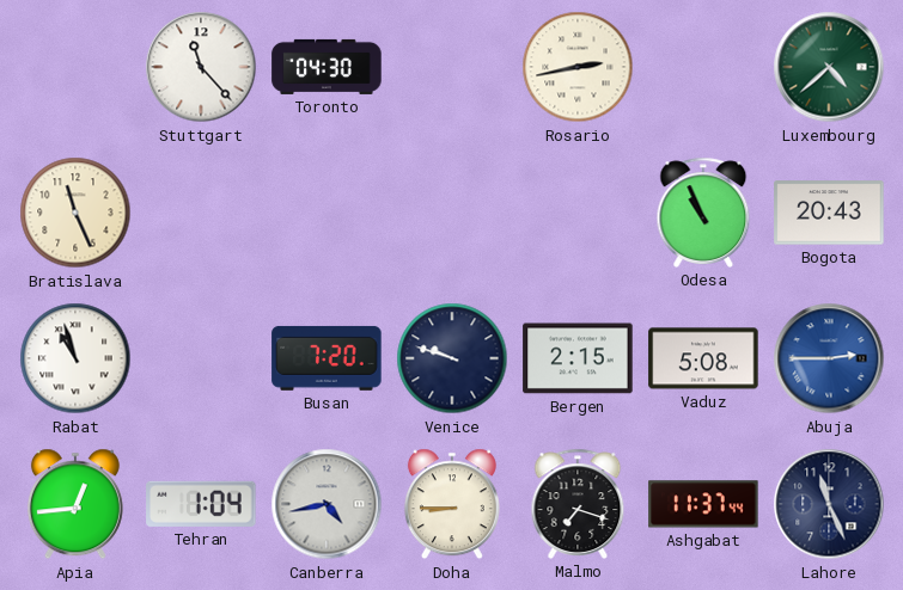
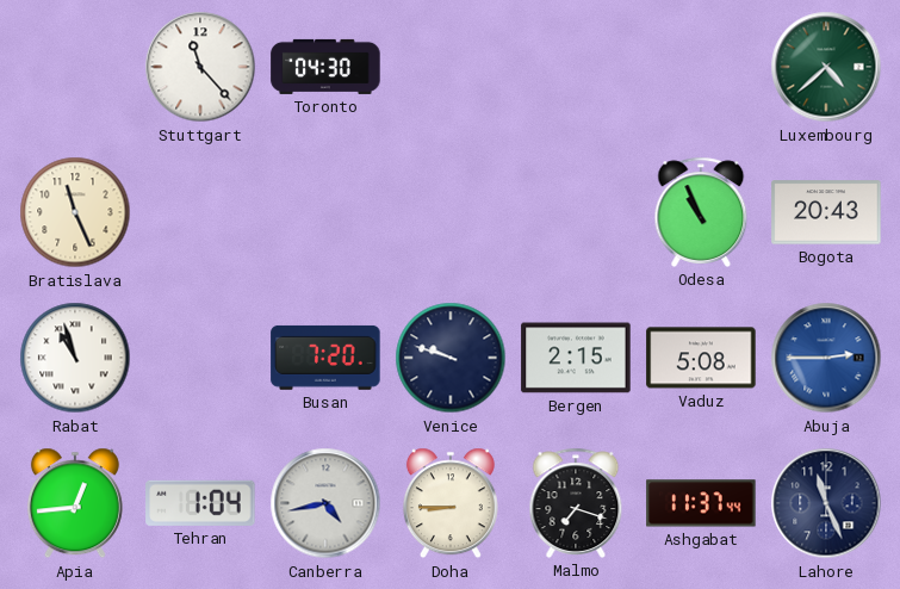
Rosario: 2:43 -> none
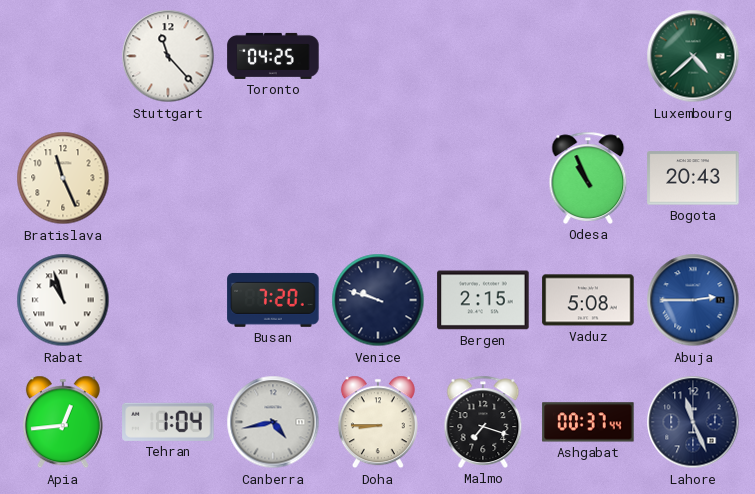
Toronto: 04:30 -> 04:25
Ashgabat: 11:37 -> 00:37
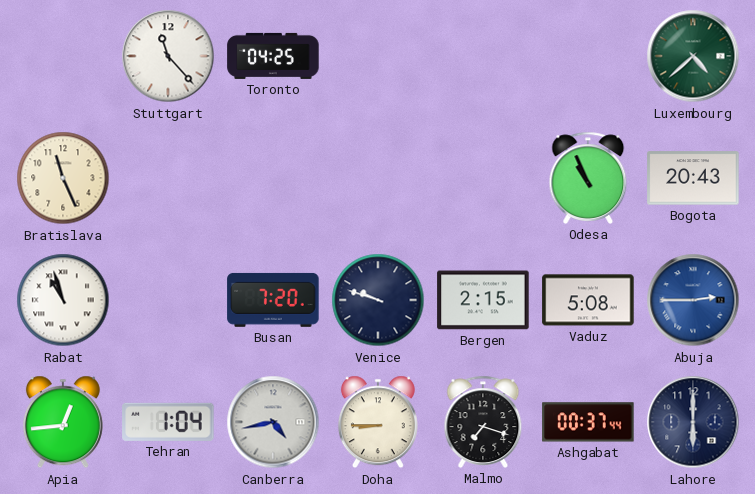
Lahore: 11:26 -> 6:00
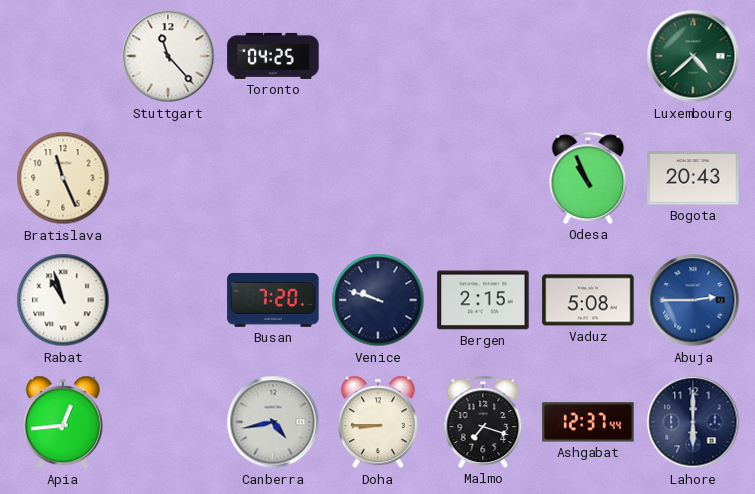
Tehran: 1:04 -> none
Ashgabat: 00:37 -> 12:37
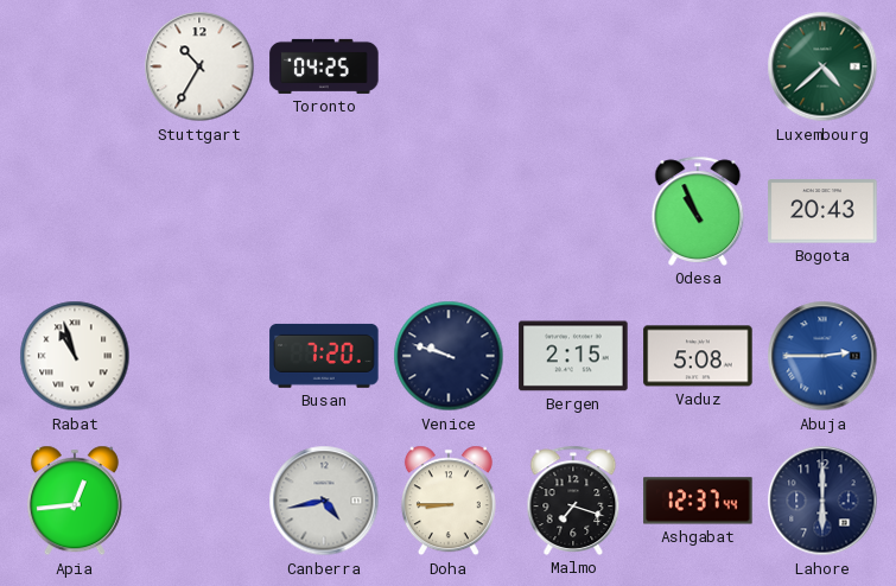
Stuttgart: 11:23 -> 10:35
Bratislava: 11:26 -> none
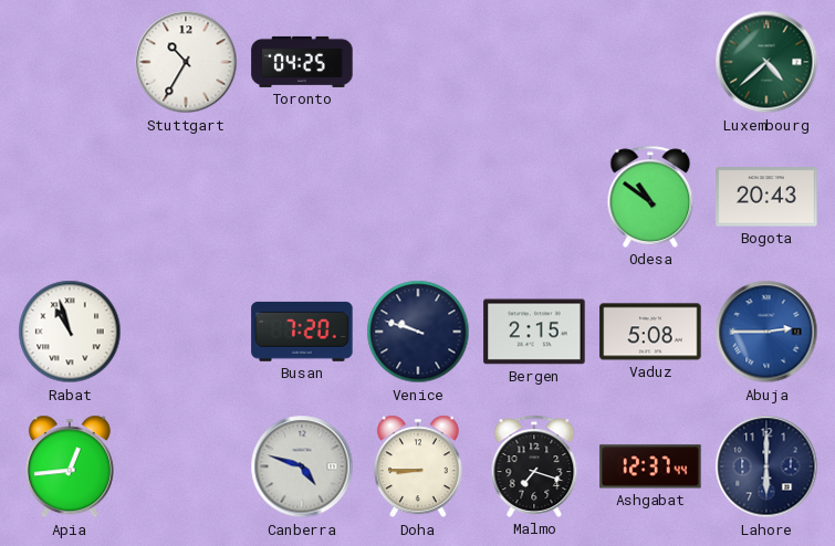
Odesa: 10:56 -> 10:51
Canberra: 4:43 -> 4:48
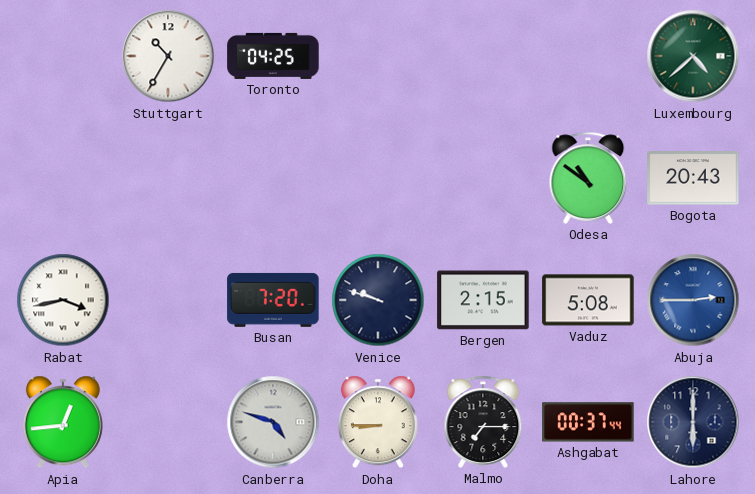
Rabat: 10:57 -> 3:43
Malmo: 7:18 -> 7:15
Ashgabat: 12:37 -> 00:37
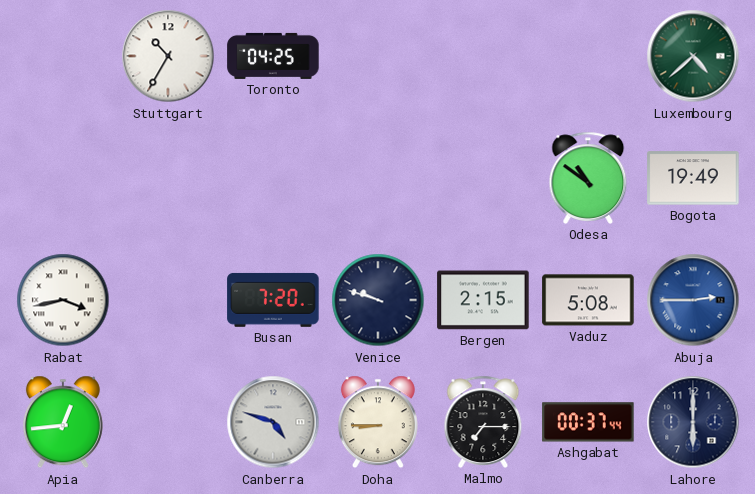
Bogota: 20:43 -> 19:49
